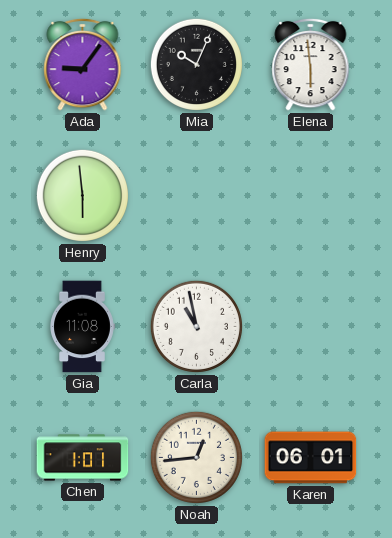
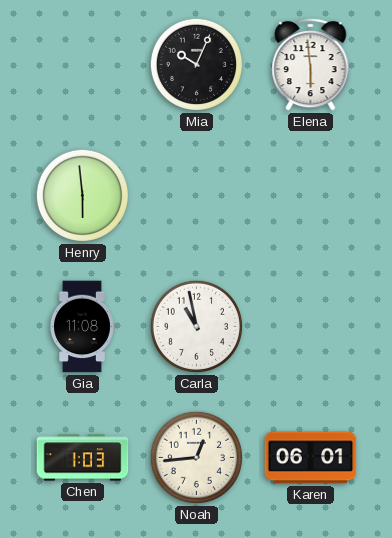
Ada: 9:06 -> none
Chen: 1:01 -> 1:03
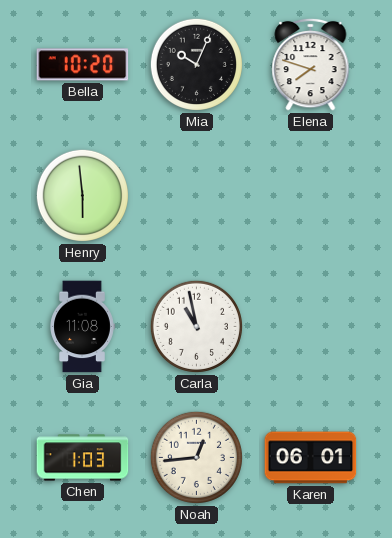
Bella: none -> 10:20
Elena: 5:59 -> 7:48
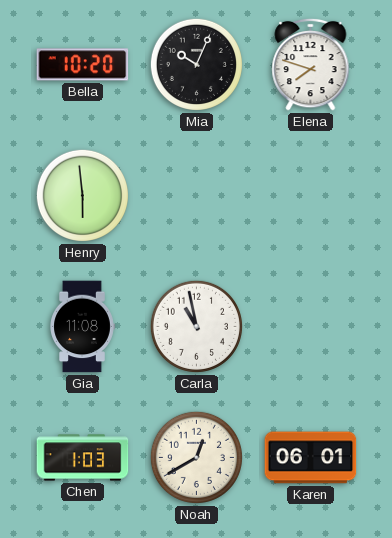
Noah: 12:44 -> 12:40
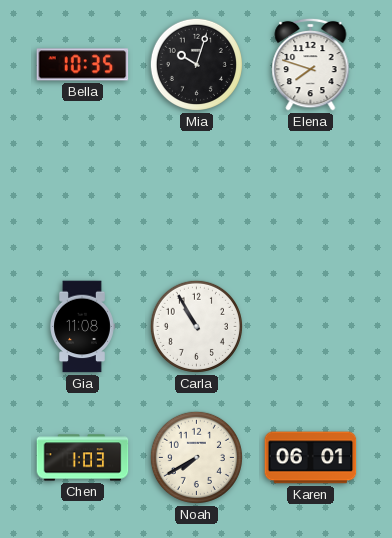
Bella: 10:20 -> 10:35
Mia: 10:04 -> 10:03
Henry: 5:59 -> none
Carla: 10:58 -> 10:55
Noah: 12:40 -> 7:40
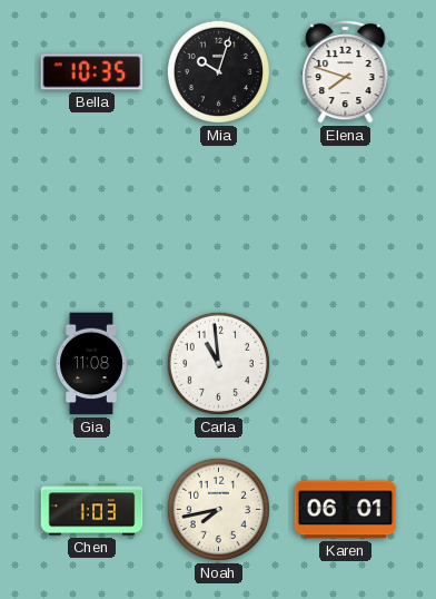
Carla: 10:55 -> 10:59
Noah: 7:40 -> 7:43
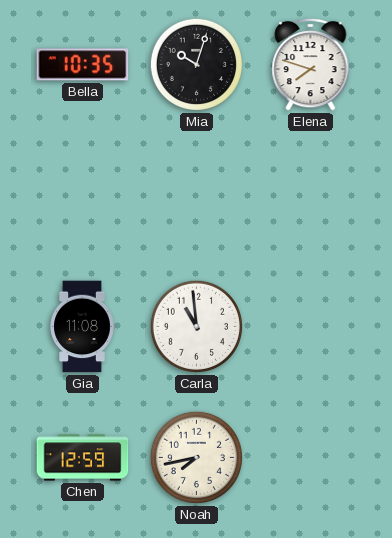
Chen: 1:03 -> 12:59
Karen: 06:01 -> none
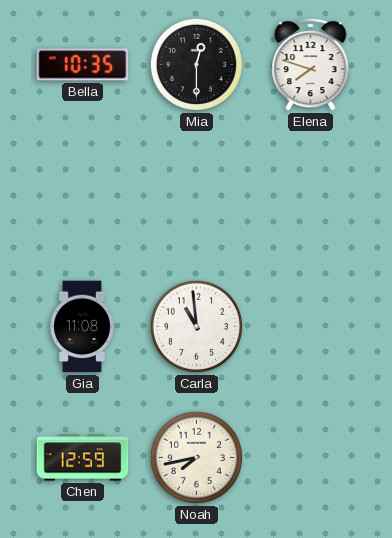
Mia: 10:03 -> 12:30
